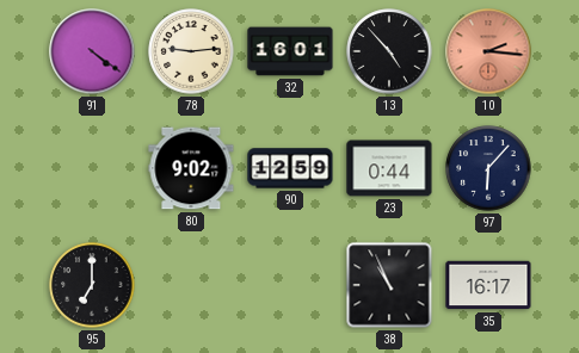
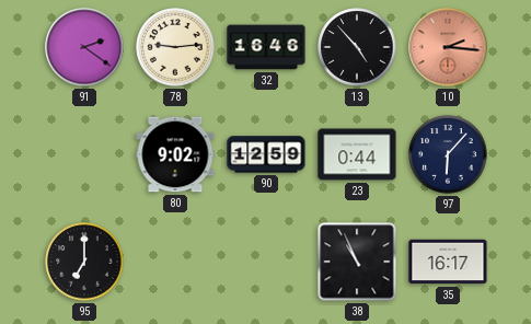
91: 4:21 -> 2:21
32: 16:01 -> 16:46
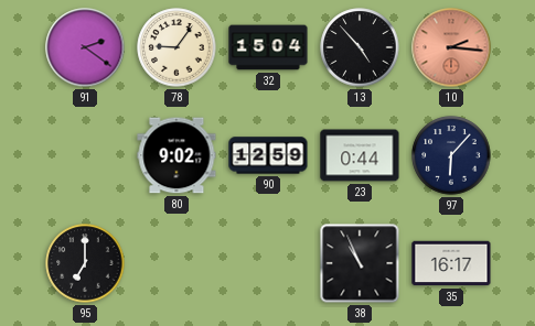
78: 9:14 -> 9:06
32: 16:46 -> 15:04
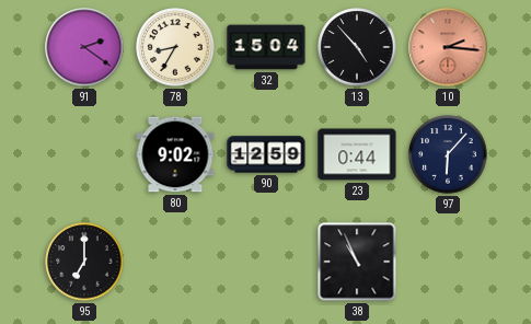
78: 9:06 -> 8:35
35: 16:17 -> none
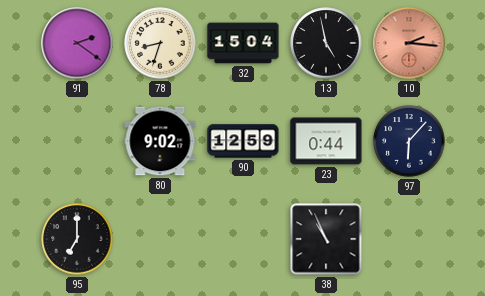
78: 8:35 -> 8:33
13: 4:53 -> 4:58
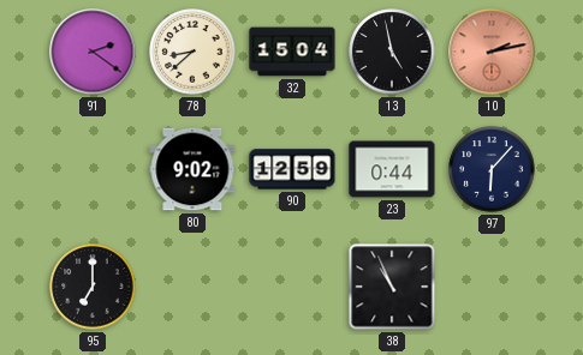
78: 8:33 -> 8:38
10: 2:16 -> 2:13
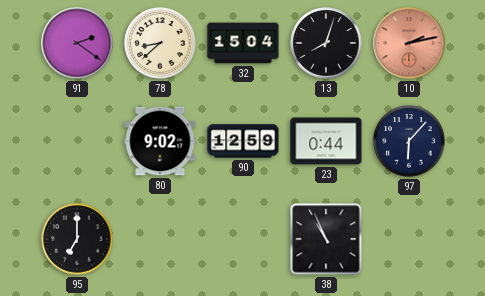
13: 4:58 -> 8:03
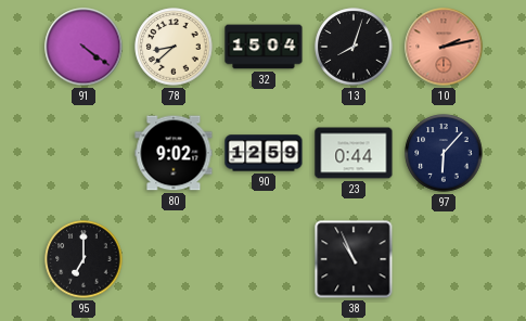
91: 2:21 -> 4:21
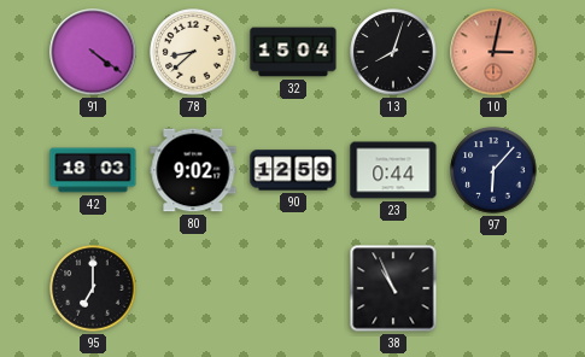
10: 2:13 -> 3:02
42: none -> 18:03
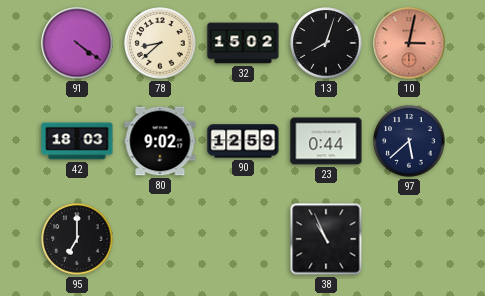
32: 15:04 -> 15:02
97: 6:07 -> 5:38
